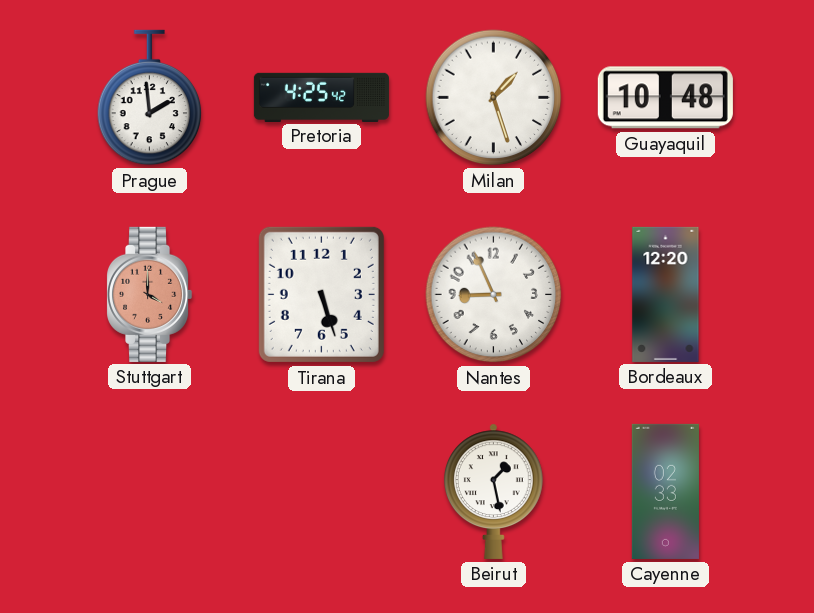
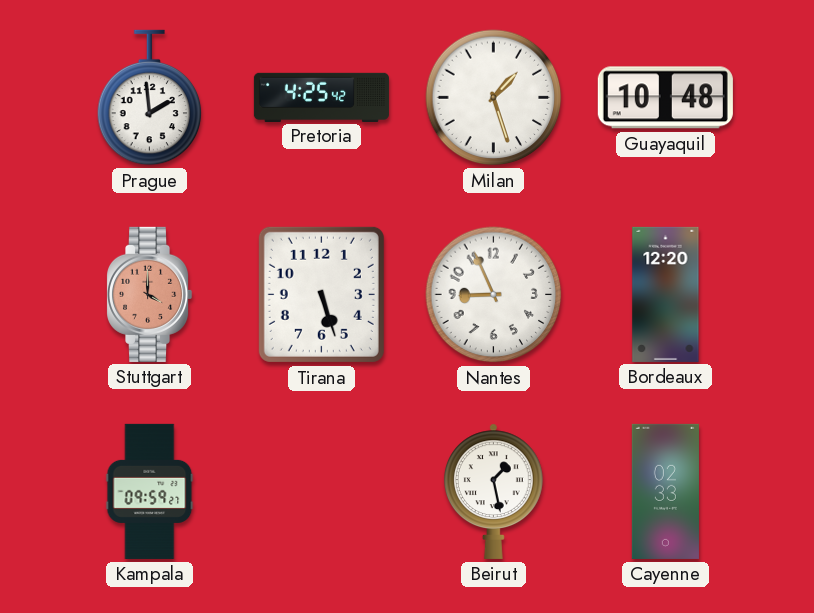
Kampala: none -> 09:59
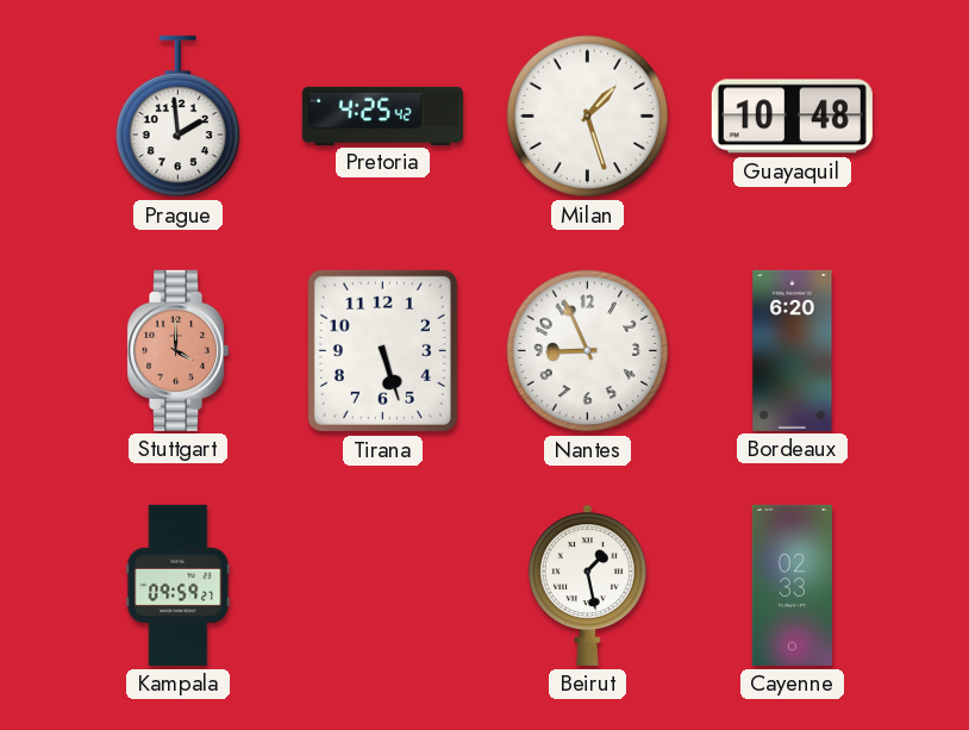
Bordeaux: 12:20 -> 6:20
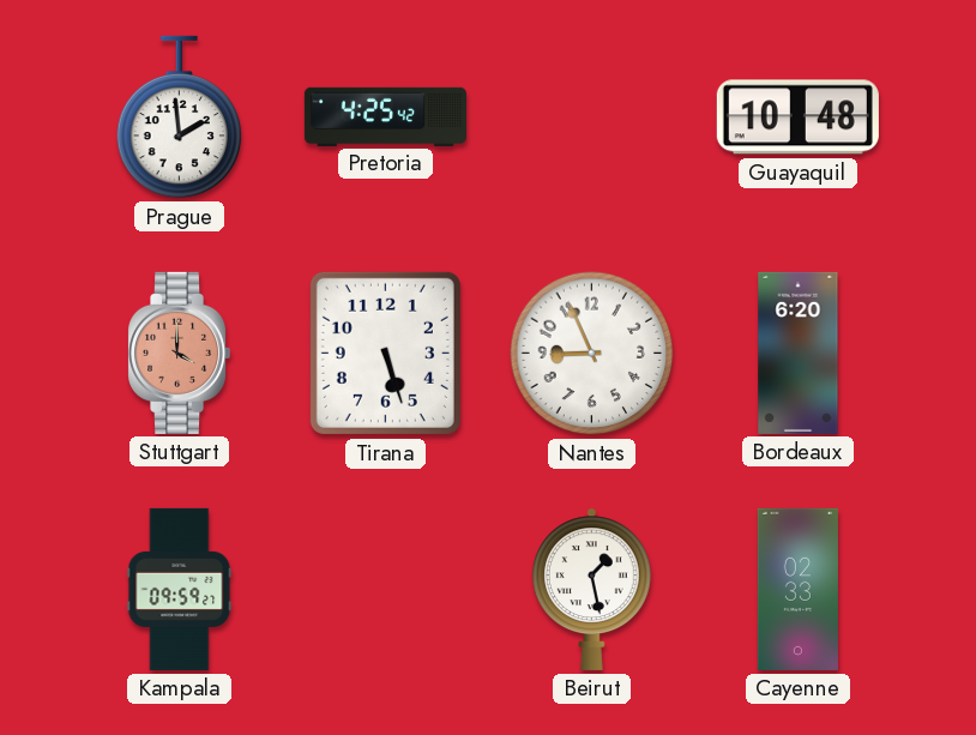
Milan: 1:27 -> none
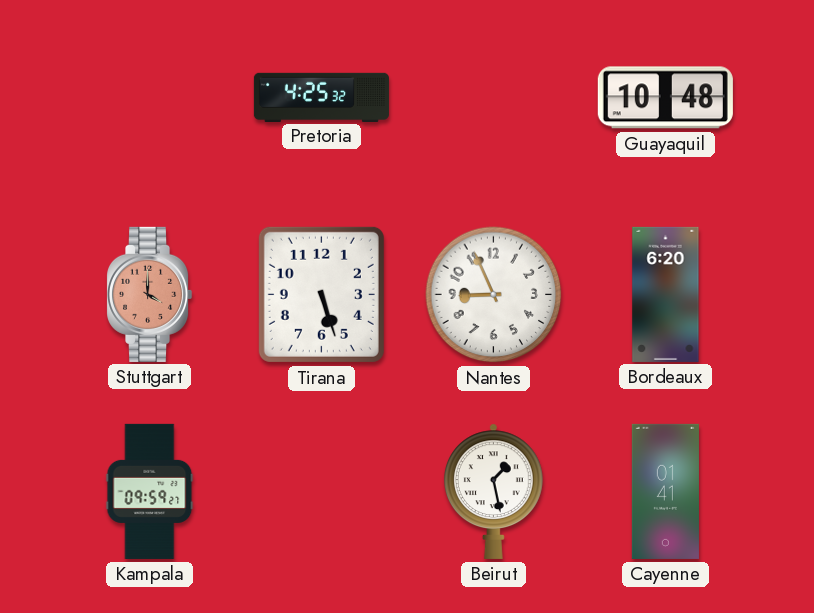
Prague: 1:59 -> none
Pretoria: 4:25:42 -> 4:25:32
Cayenne: 02:33 -> 01:41
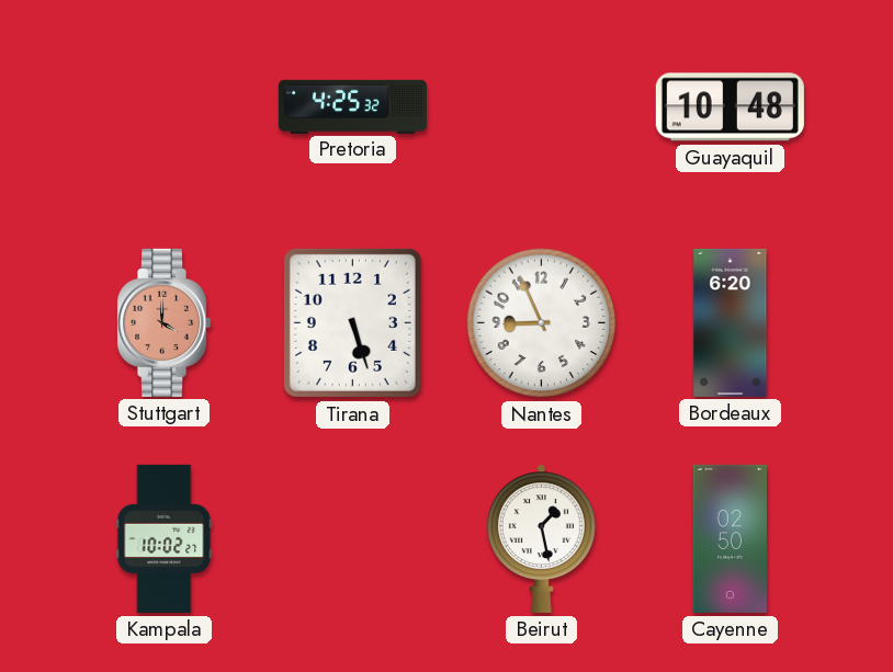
Kampala: 09:59 -> 10:02
Cayenne: 01:41 -> 02:50
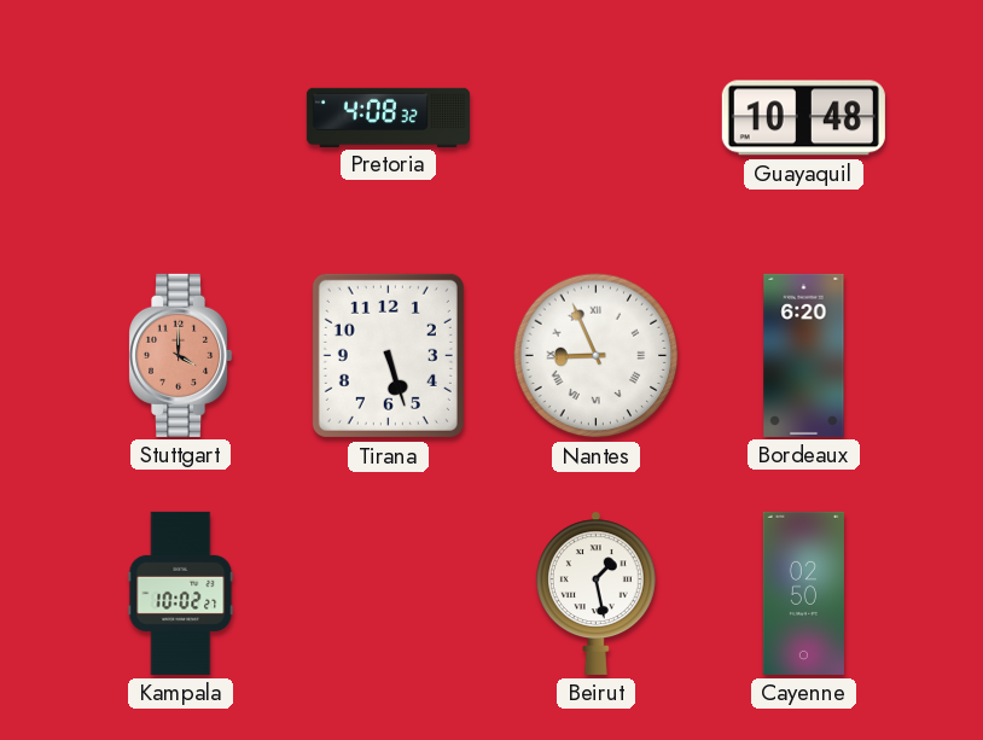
Pretoria: 4:25 -> 4:08
Nantes numerals: Arabic -> Roman
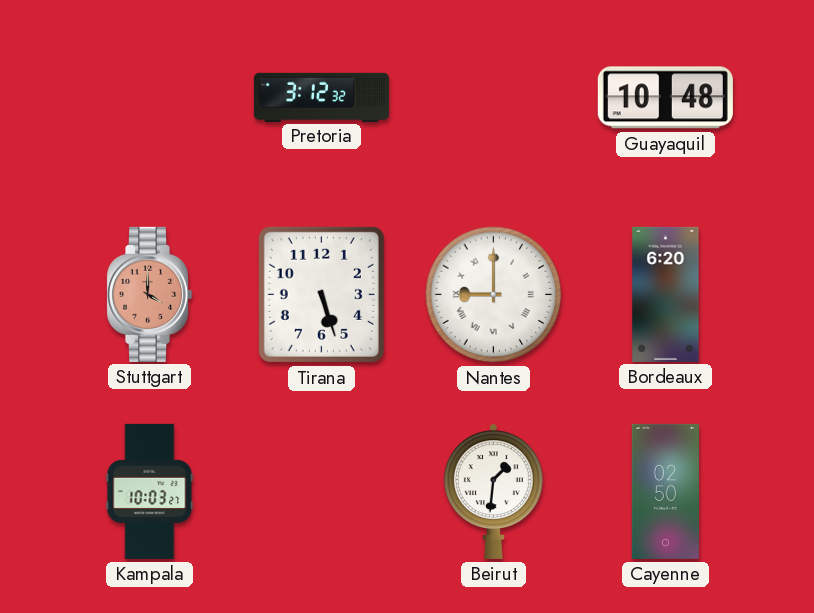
Pretoria: 4:08 -> 3:12
Nantes: 8:56 -> 9:00
Kampala: 10:02 -> 10:03
Beirut: 1:28 -> 1:31
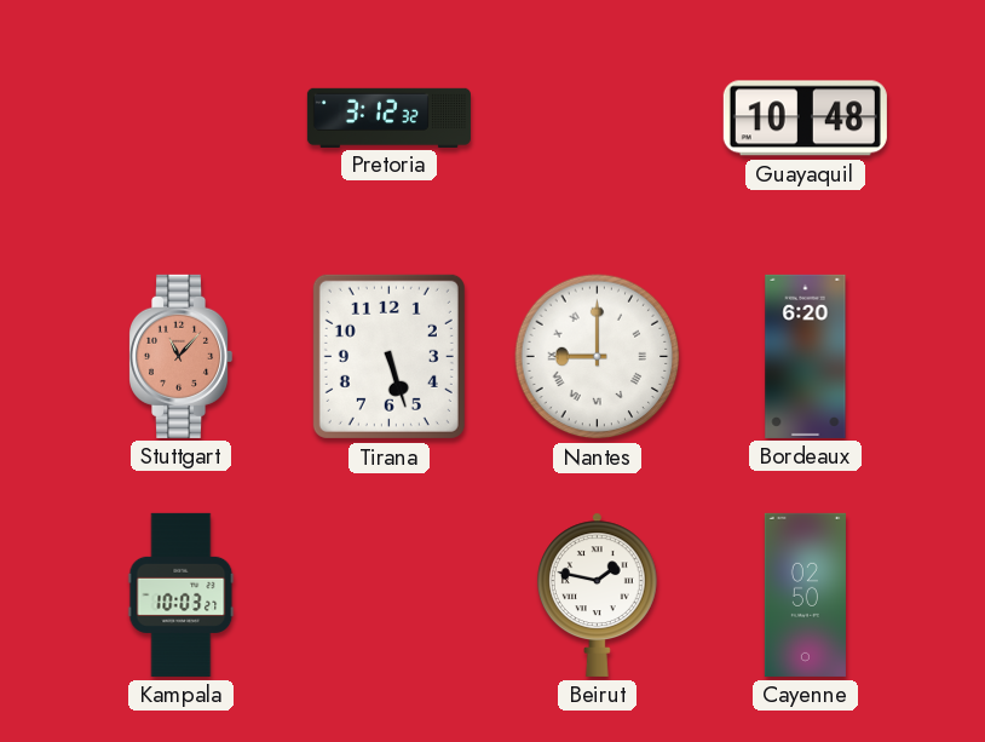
Stuttgart: 4:00 -> 11:07
Beirut: 1:31 -> 1:47
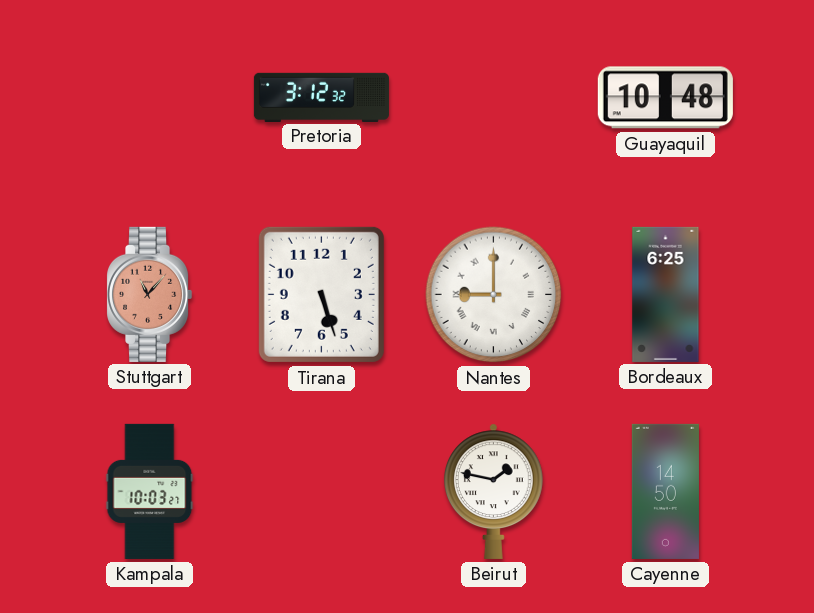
Bordeaux: 6:20 -> 6:25
Cayenne: 02:50 -> 14:50
